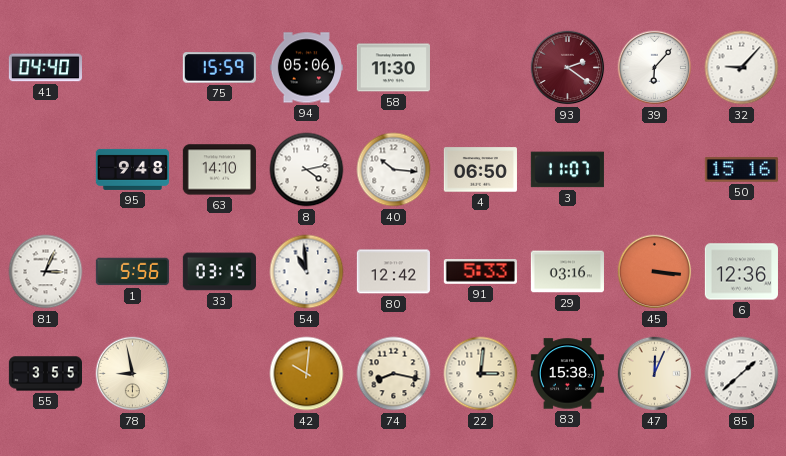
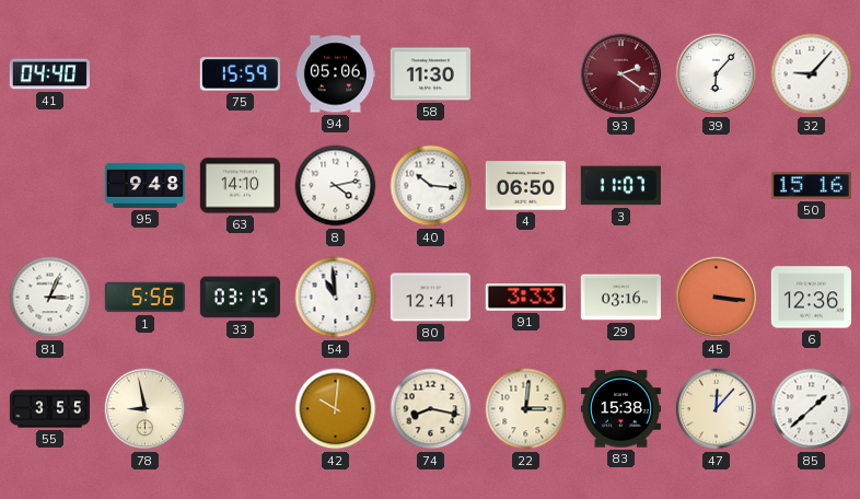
80: 12:42 -> 12:41
91: 5:33 -> 3:33
47: 12:04 -> 12:07
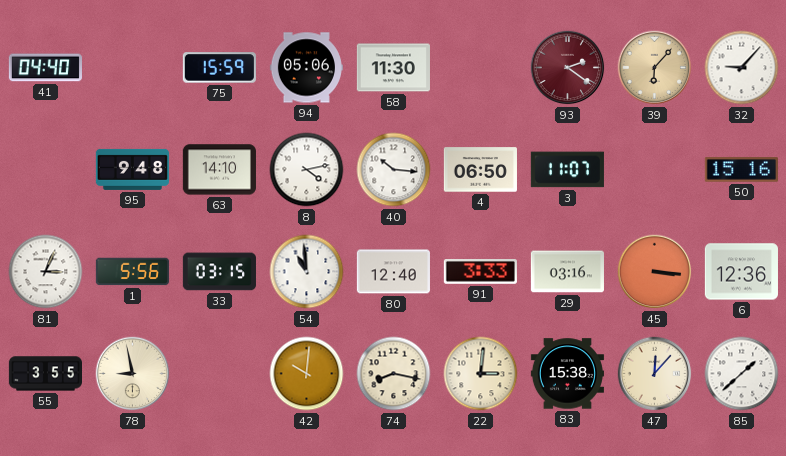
39 dial: white -> champagne
80: 12:41 -> 12:40
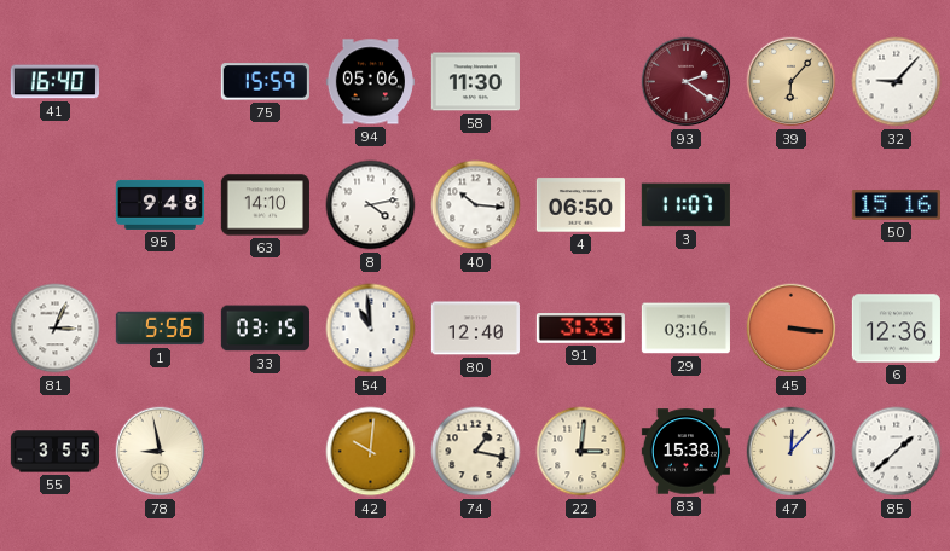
41: 04:40 -> 16:40
74: 8:17 -> 1:17
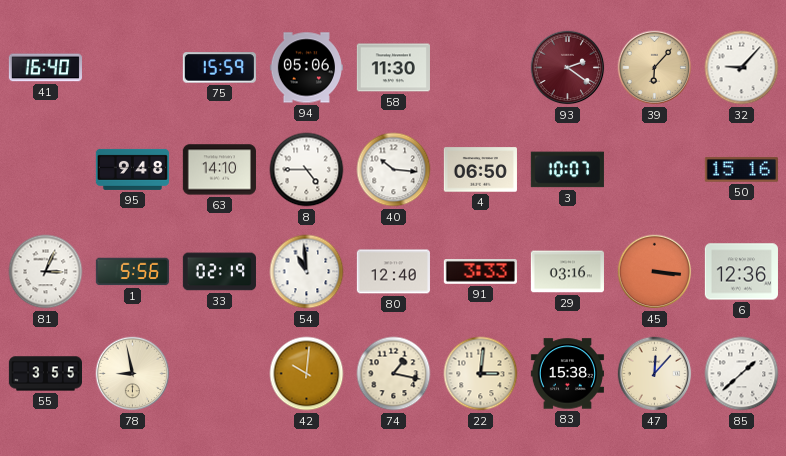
8: 4:13 -> 4:45
3: 11:07 -> 10:07
33: 03:15 -> 02:19
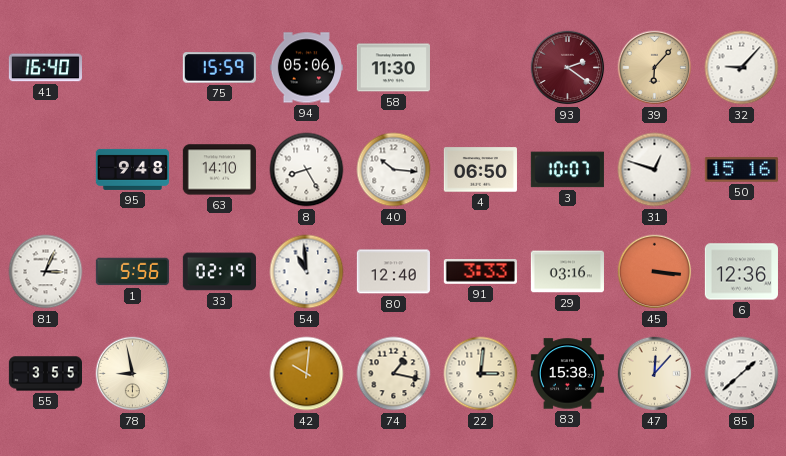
8: 4:45 -> 8:25
31: none -> 12:48
